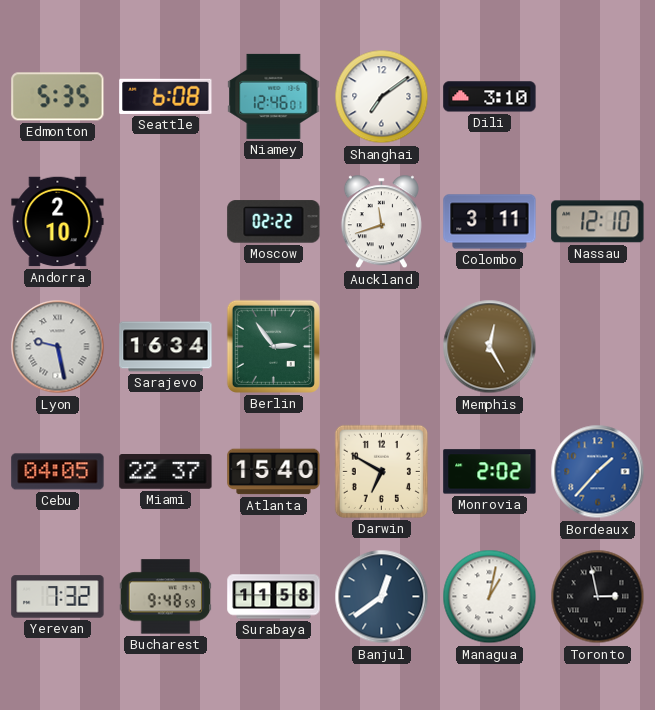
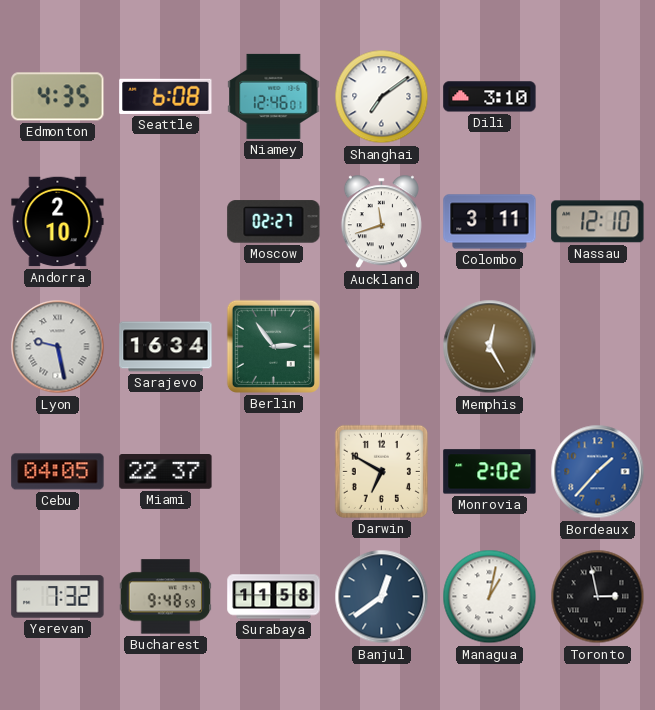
Edmonton: 5:35 -> 4:35
Moscow: 02:22 -> 02:27
Atlanta: 15:40 -> none
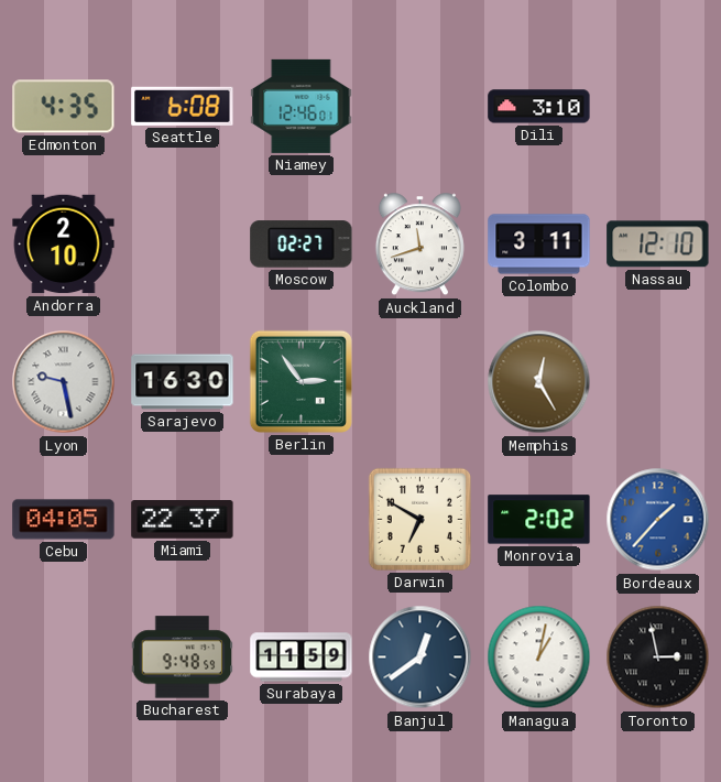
Shanghai: 7:09 -> none
Sarajevo: 16:34 -> 16:30
Yerevan: 7:32 -> none
Surabaya: 11:58 -> 11:59
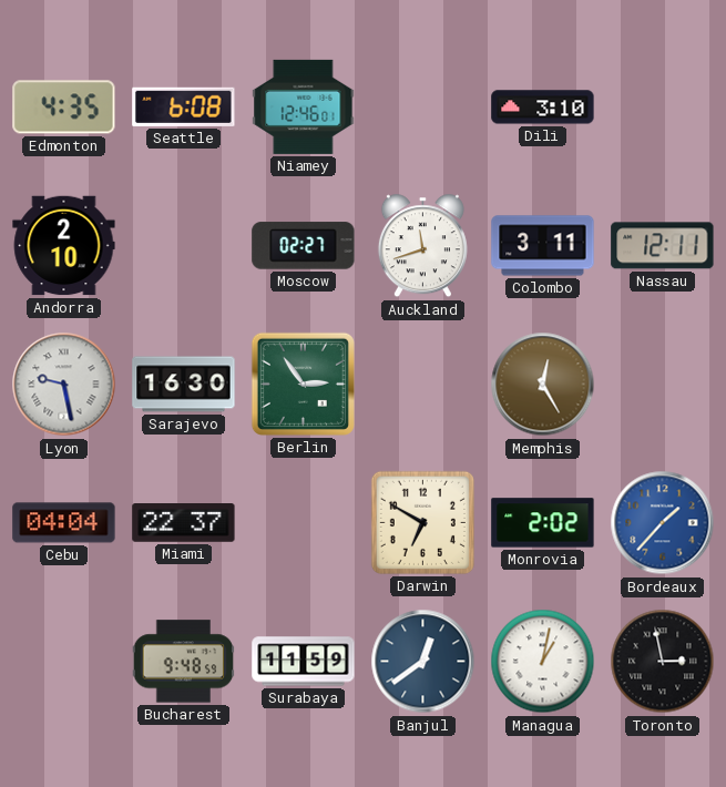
Nassau: 12:10 -> 12:11
Cebu: 04:05 -> 04:04
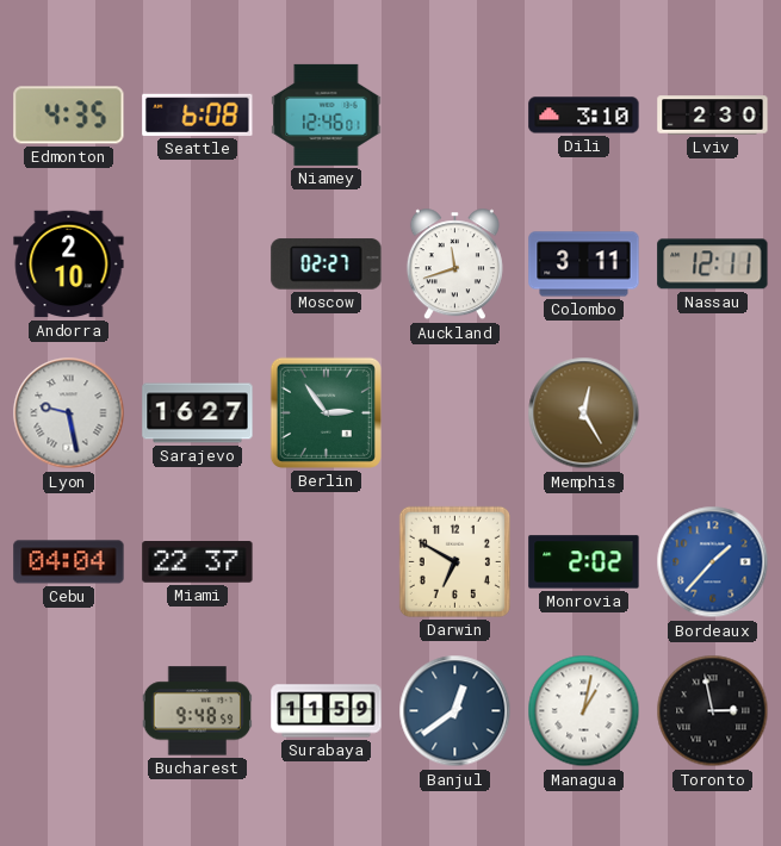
Lviv: none -> 2:30
Sarajevo: 16:30 -> 16:27
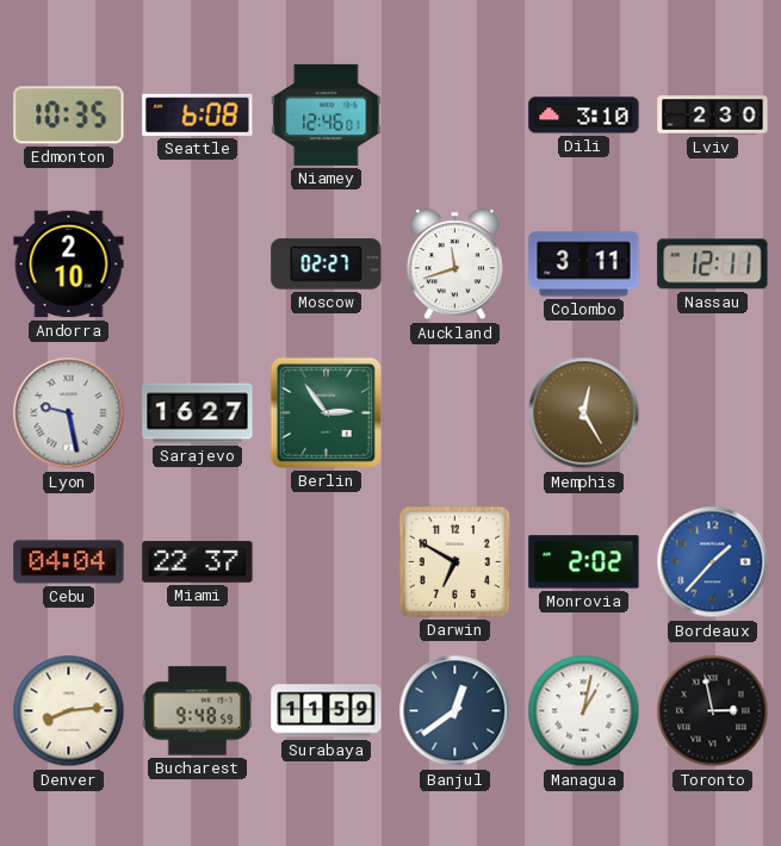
Edmonton: 4:35 -> 10:35
Denver: none -> 8:14
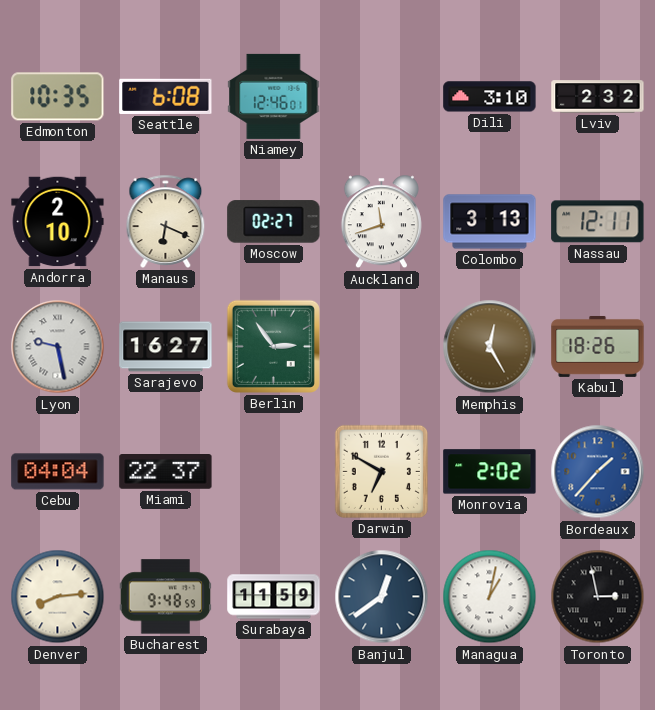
Lviv: 2:30 -> 2:32
Manaus: none -> 6:19
Colombo: 3:11 -> 3:13
Kabul: none -> 18:26
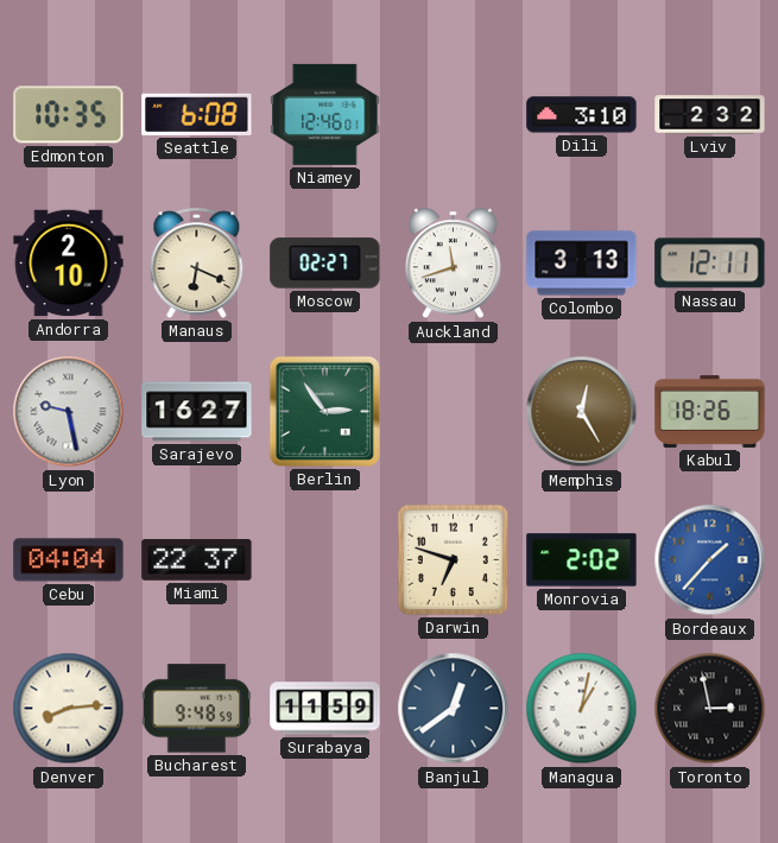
Darwin: 6:50 -> 6:48
